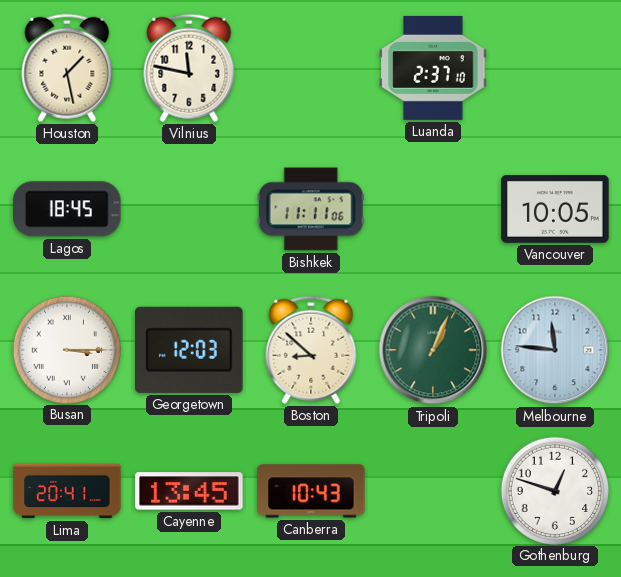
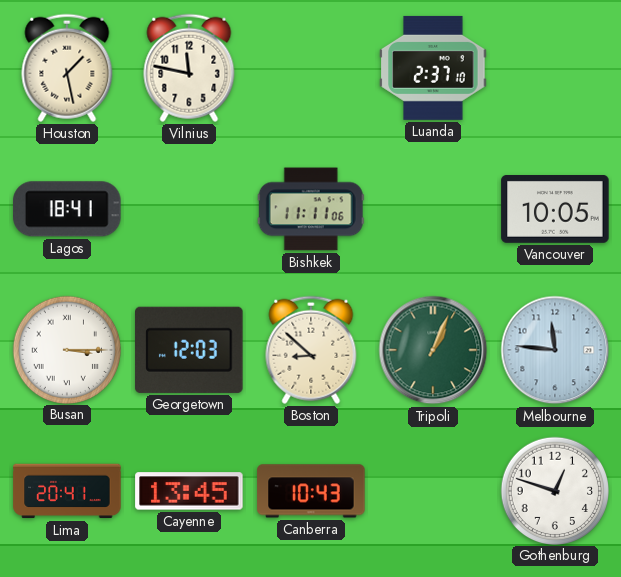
Lagos: 18:45 -> 18:41
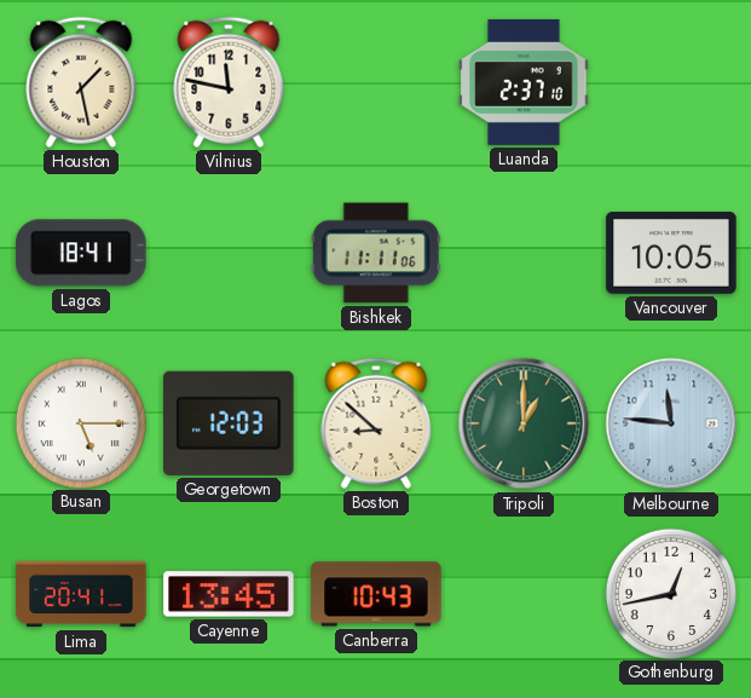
Busan: 3:15 -> 5:15
Tripoli: 1:04 -> 1:00
Gothenburg: 12:48 -> 12:43
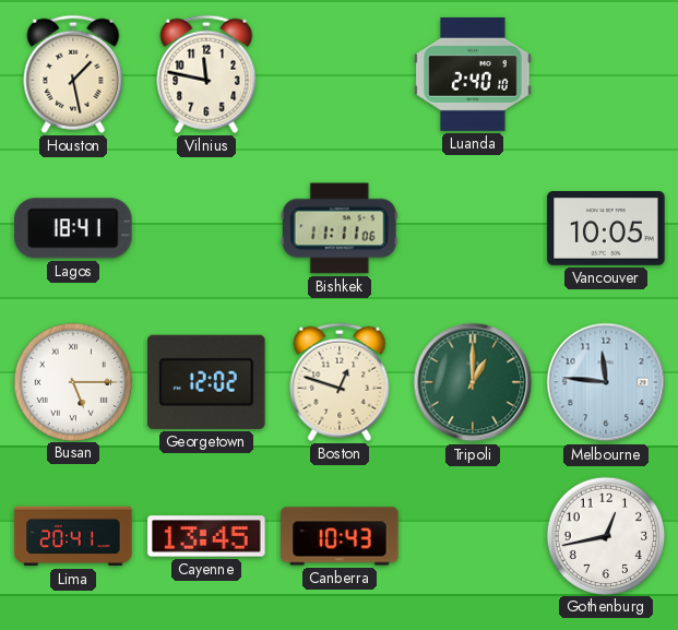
Luanda: 2:37 -> 2:40
Georgetown: 12:03 -> 12:02
Boston: 8:52 -> 12:48
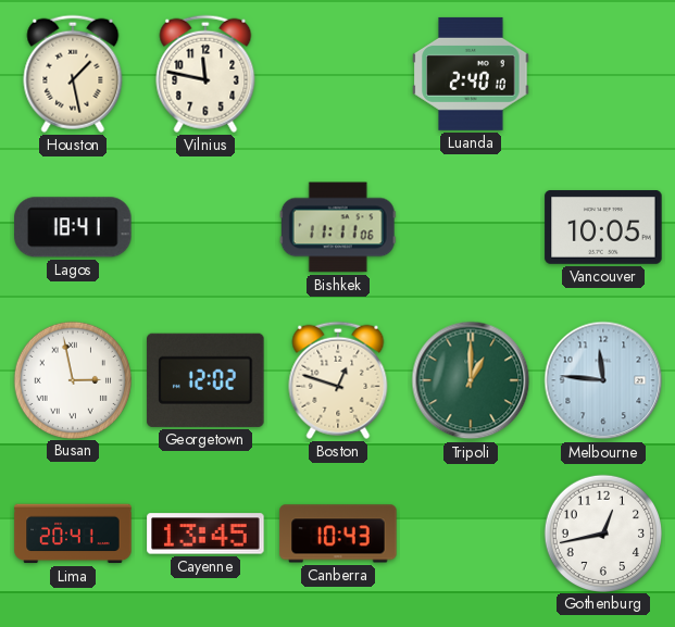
Busan: 5:15 -> 2:58
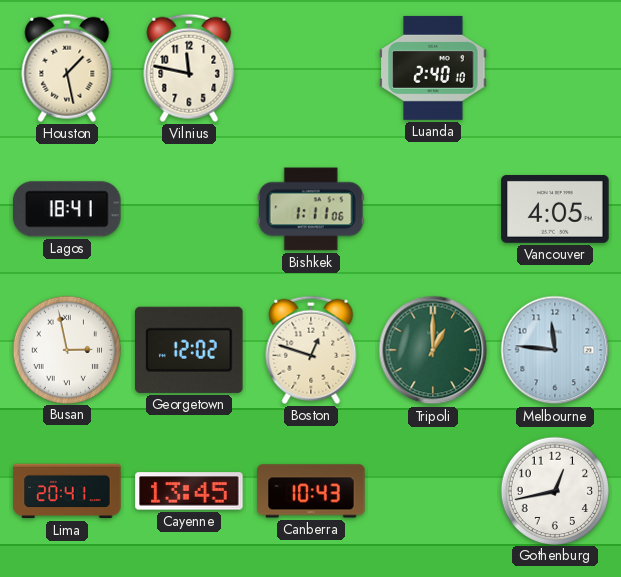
Bishkek: 11:11 -> 1:11
Vancouver: 10:05 -> 4:05
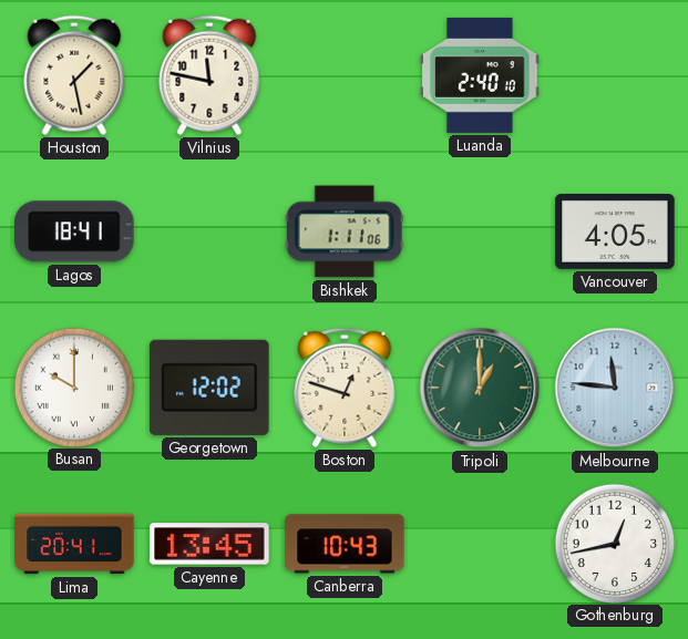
Busan: 2:58 -> 10:00
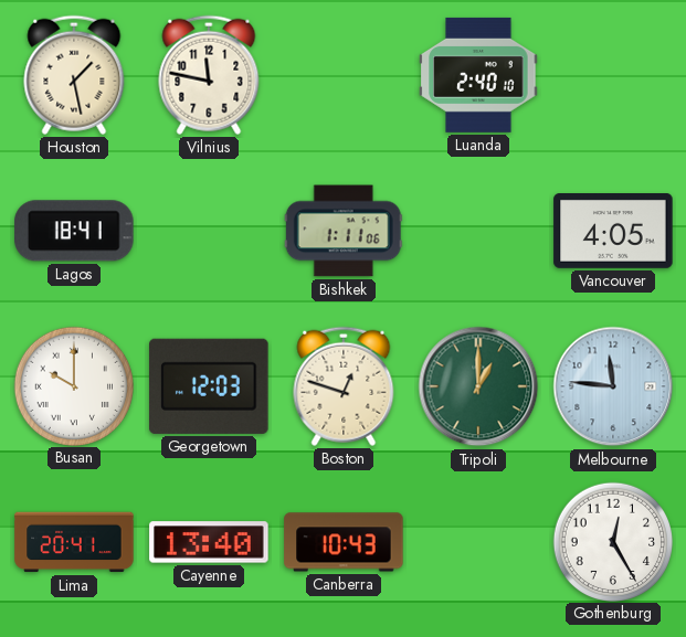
Georgetown: 12:02 -> 12:03
Cayenne: 13:45 -> 13:40
Gothenburg: 12:43 -> 12:25
